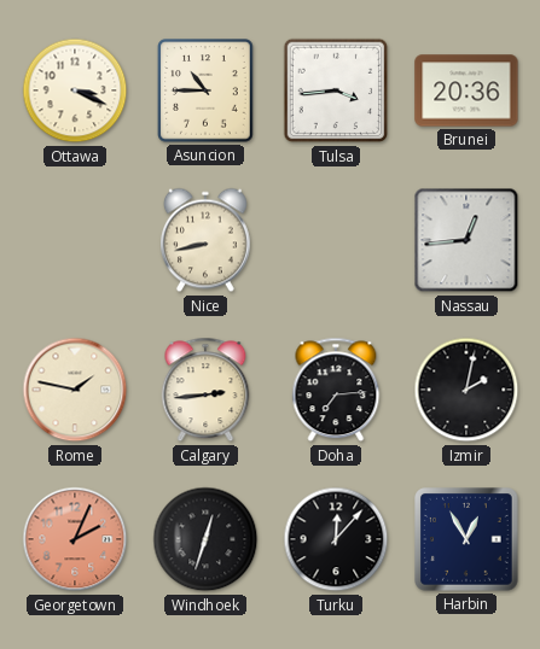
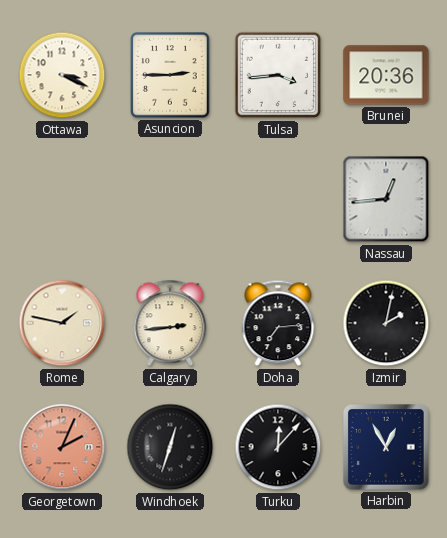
Asuncion: 10:45 -> 2:45
Nice: 8:43 -> none
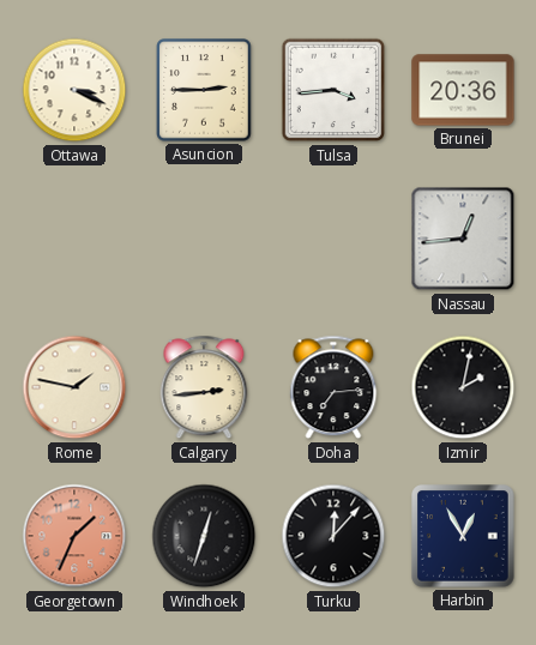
Georgetown: 2:04 -> 1:34
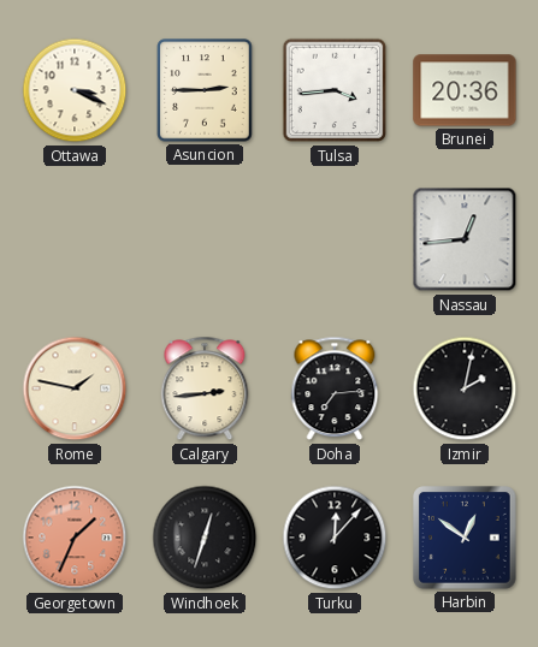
Harbin: 12:55 -> 12:51
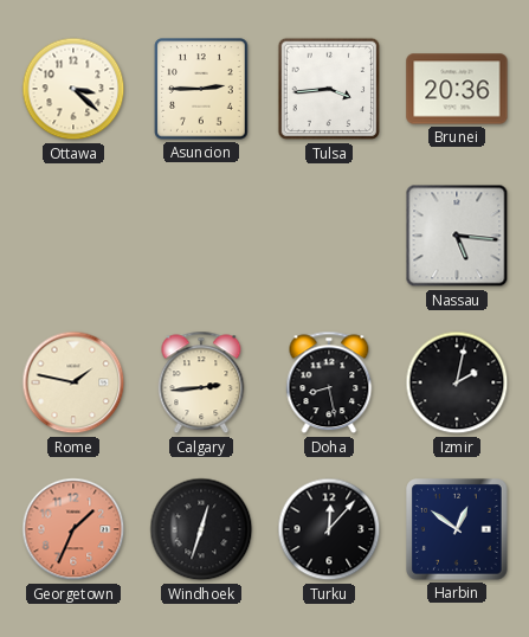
Ottawa: 3:19 -> 3:22
Nassau: 12:44 -> 5:16
Doha: 7:14 -> 8:28
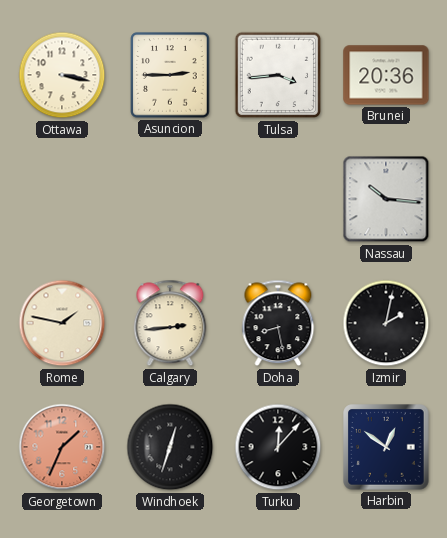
Ottawa: 3:22 -> 3:17
Nassau: 5:16 -> 10:16
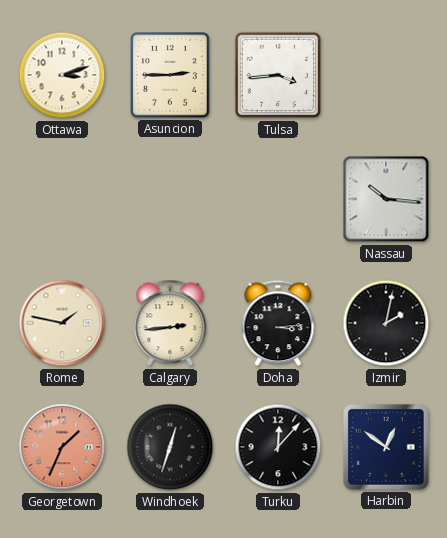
Ottawa: 3:17 -> 3:12
Brunei: 20:36 -> none
Doha: 8:28 -> 3:14
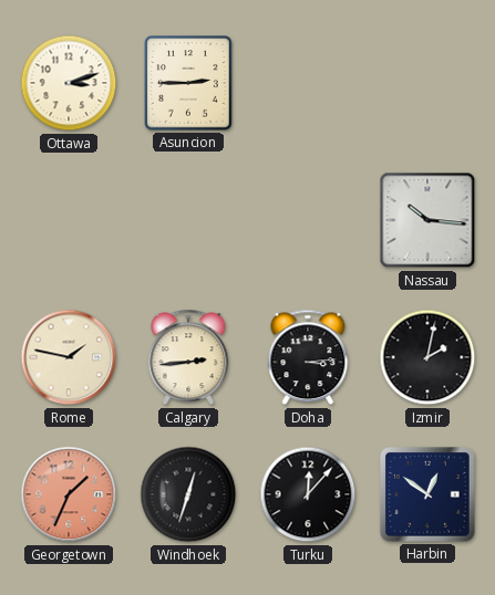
Tulsa: 3:44 -> none
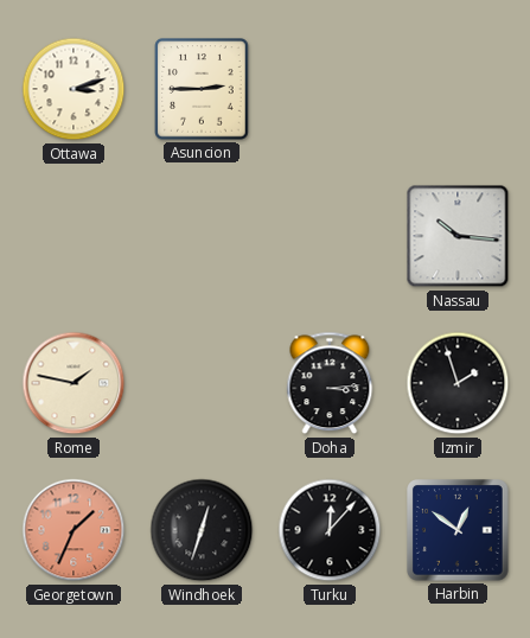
Calgary: 2:44 -> none
Izmir: 2:02 -> 1:57
